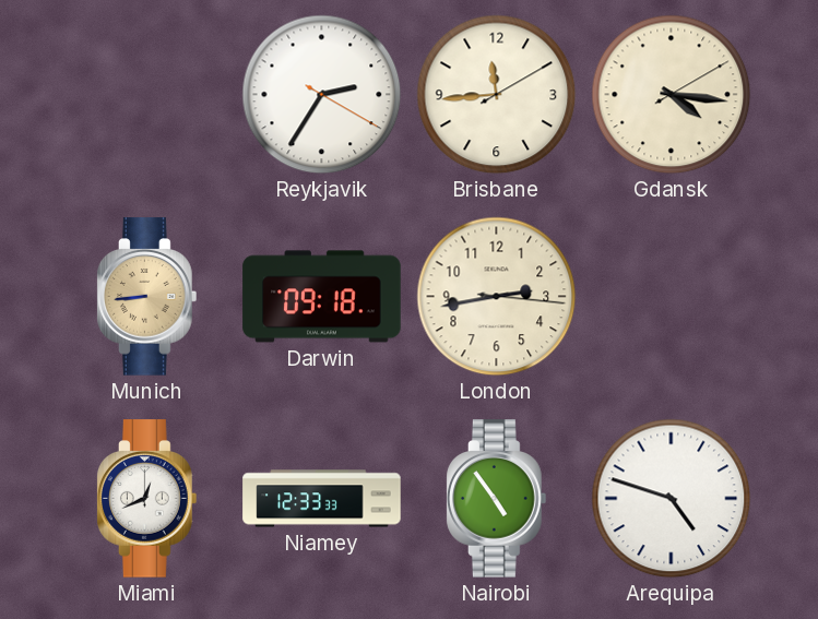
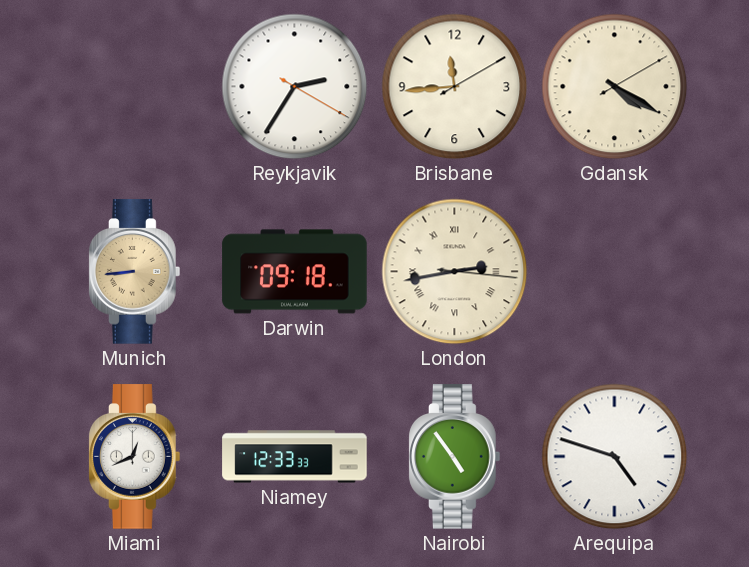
Gdansk: 4:16 -> 4:20
London numerals: Arabic -> Roman
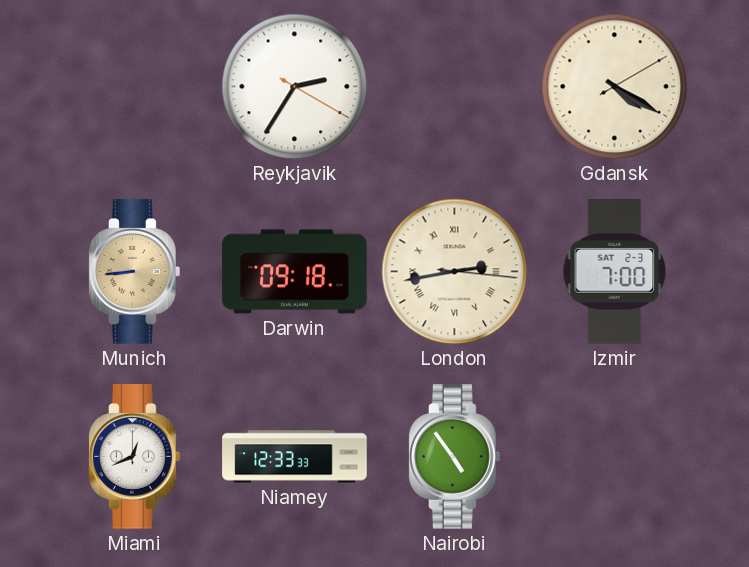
Brisbane: 11:44 -> none
Izmir: none -> 7:00
Arequipa: 4:48 -> none
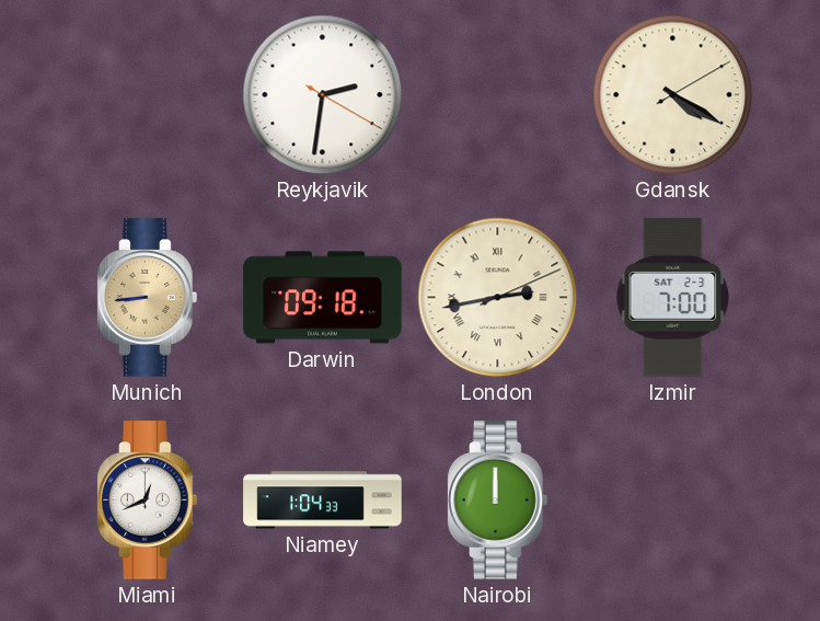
Reykjavik: 2:35 -> 2:31
London: 2:43:16 -> 2:43:11
Niamey: 12:33 -> 1:04
Nairobi: 4:54 -> 12:00
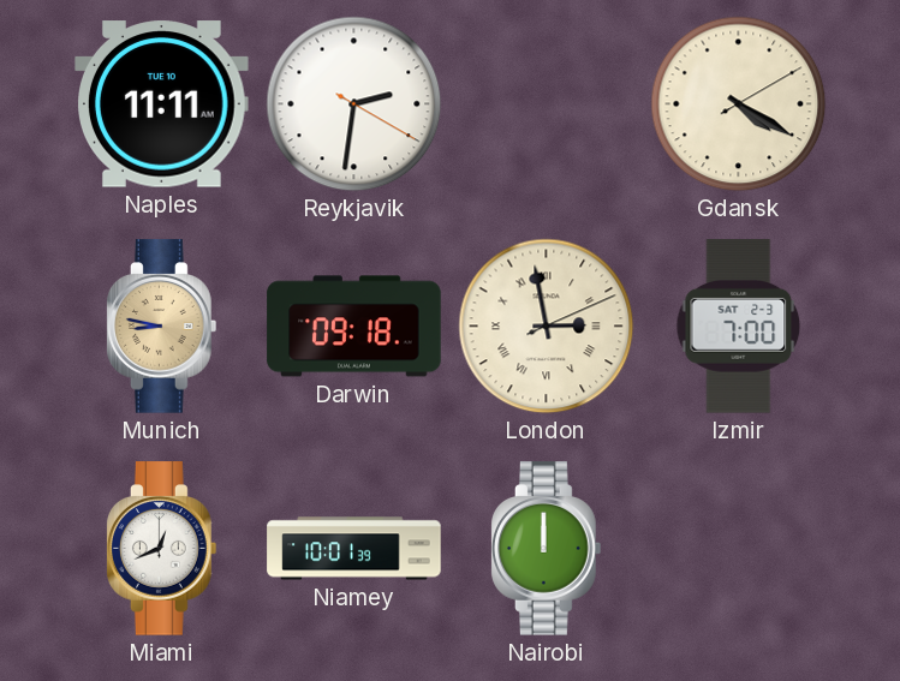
Naples: none -> 11:11
Munich: 8:44 -> 8:47
London: 2:43 -> 2:58
Niamey: 1:04 -> 10:01
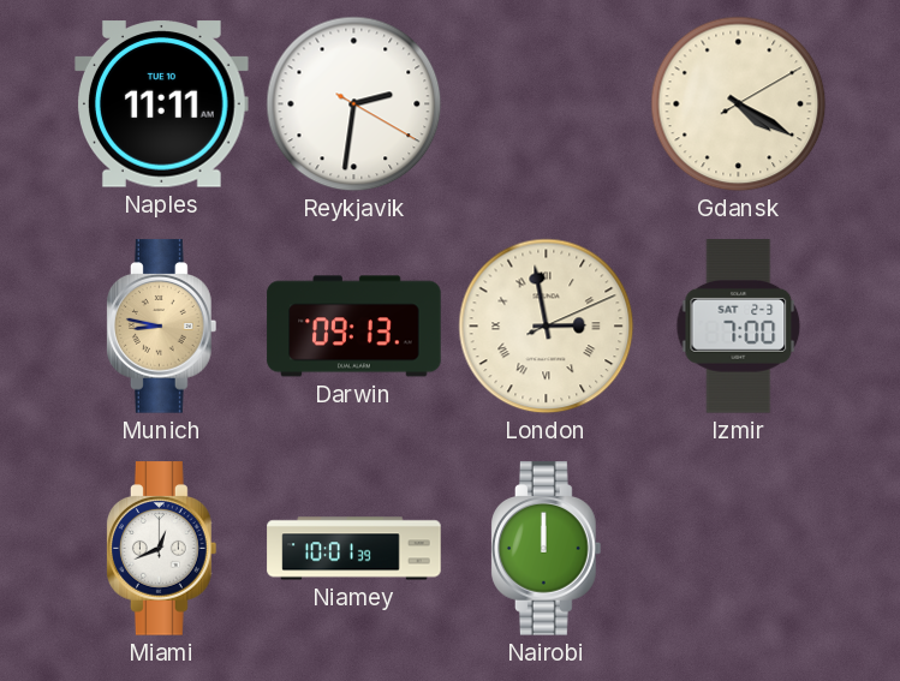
Darwin: 09:18 -> 09:13
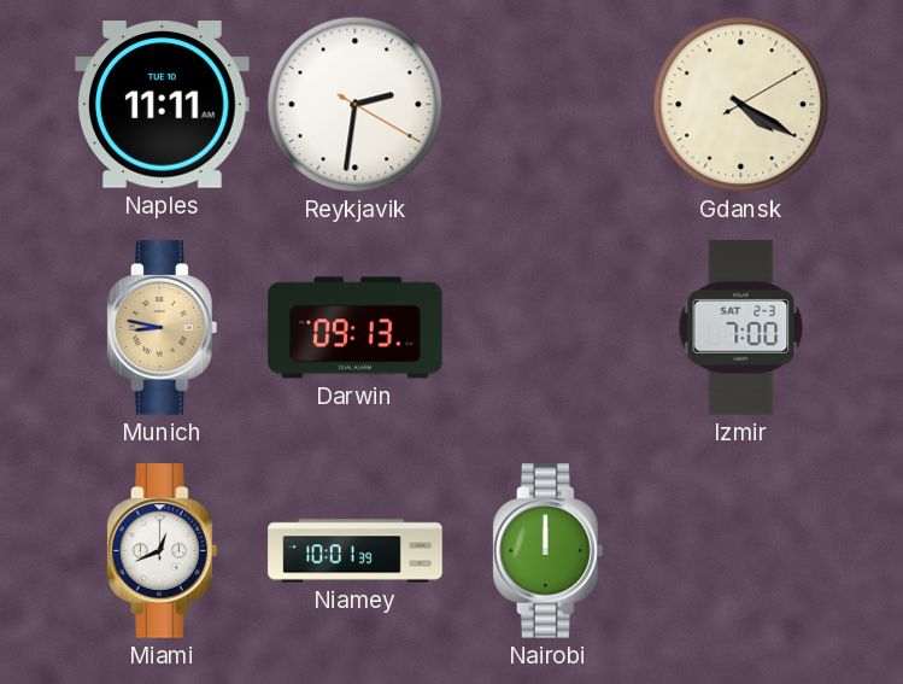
London: 2:58 -> none
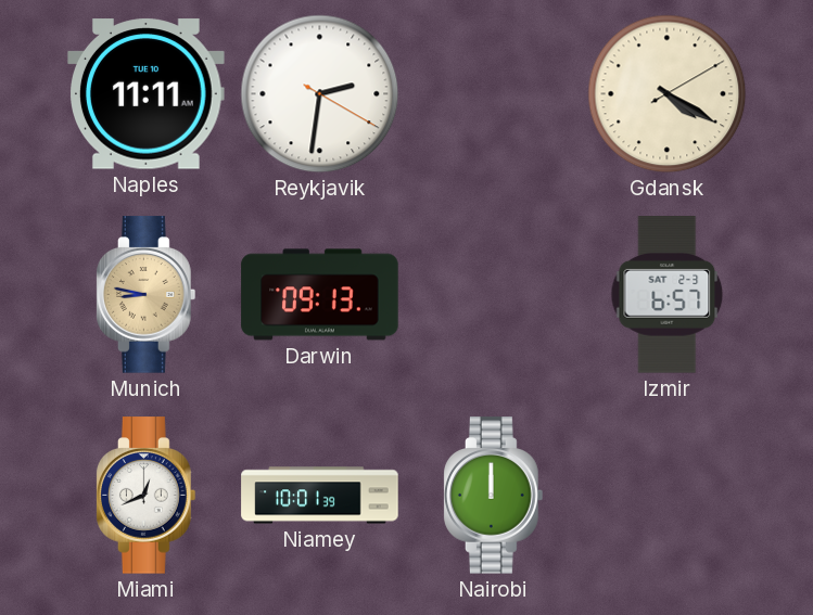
Izmir: 7:00 -> 6:57
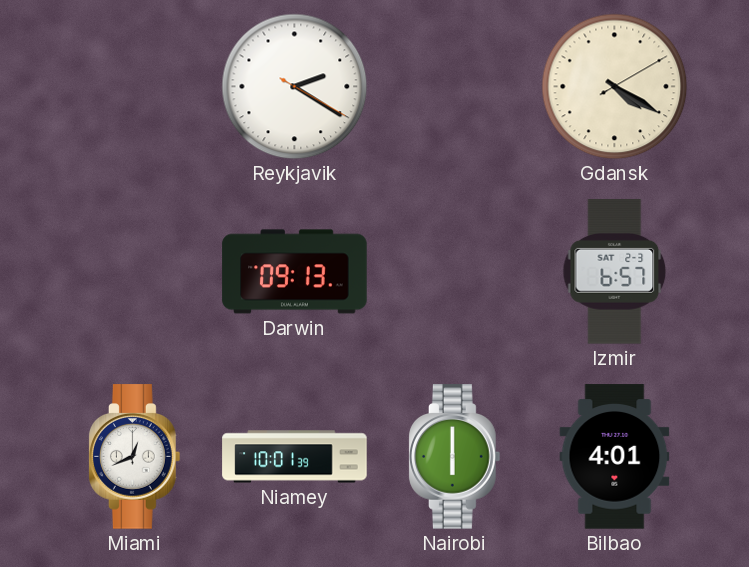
Naples: 11:11 -> none
Reykjavik: 2:31 -> 2:20
Munich: 8:47 -> none
Nairobi: 12:00 -> 6:00
Bilbao: none -> 4:01
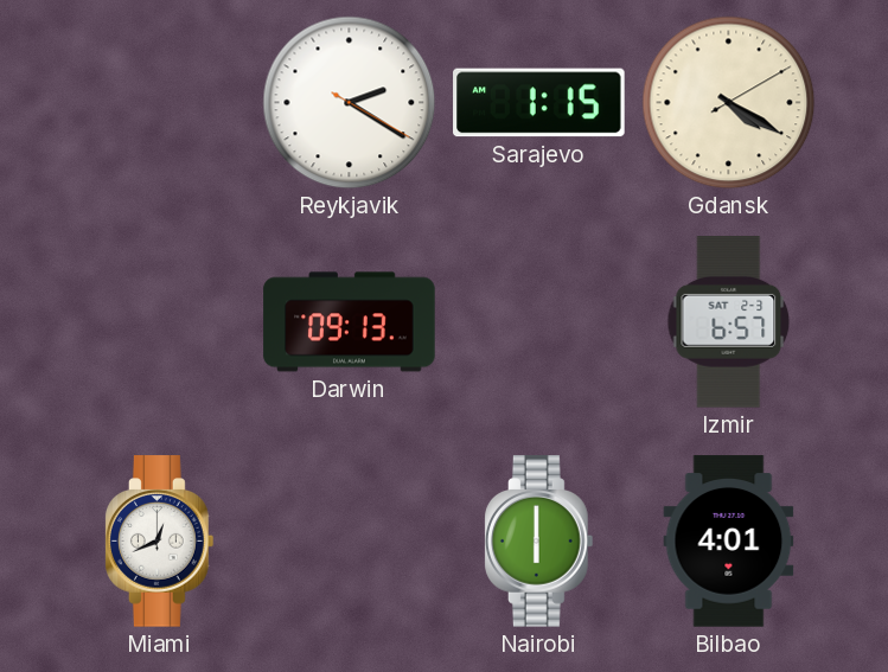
Sarajevo: none -> 1:15
Niamey: 10:01 -> none
